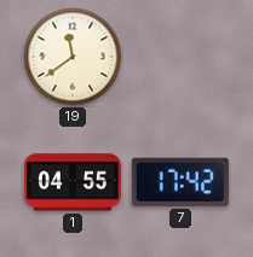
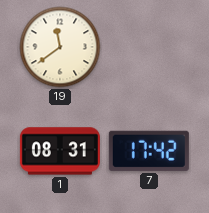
1: 04:55 -> 08:31
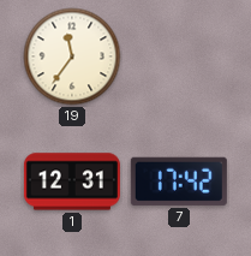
19: 11:39 -> 11:36
1: 08:31 -> 12:31
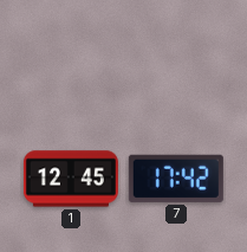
19: 11:36 -> none
1: 12:31 -> 12:45
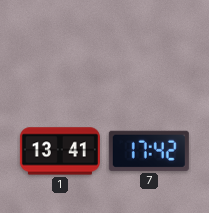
1: 12:45 -> 13:41
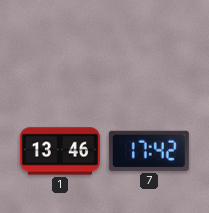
1: 13:41 -> 13:46
